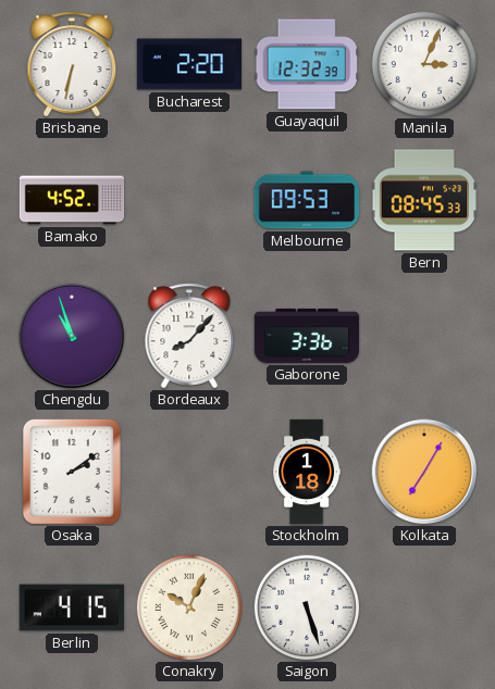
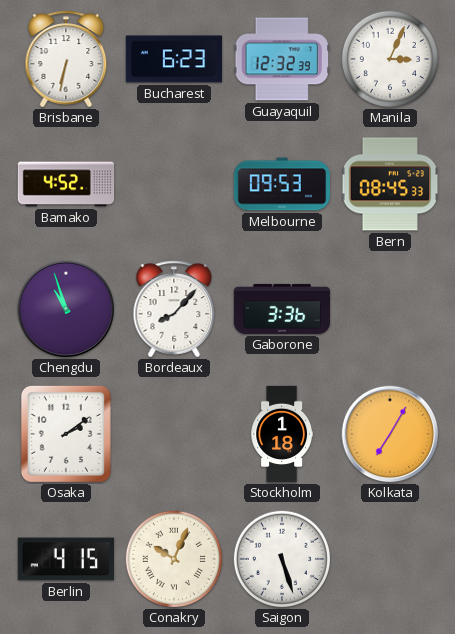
Bucharest: 2:20 -> 6:23
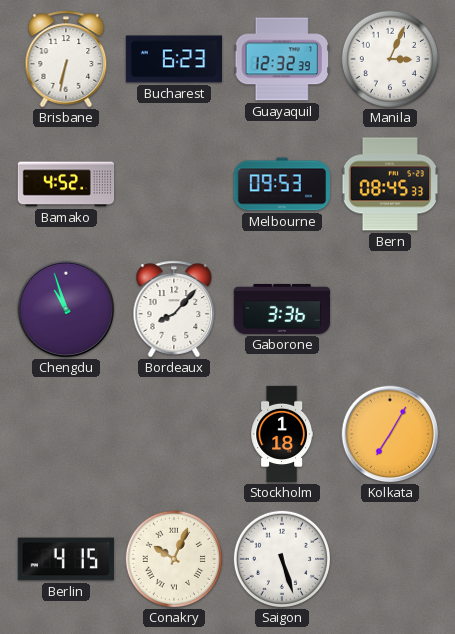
Osaka: 2:09 -> none
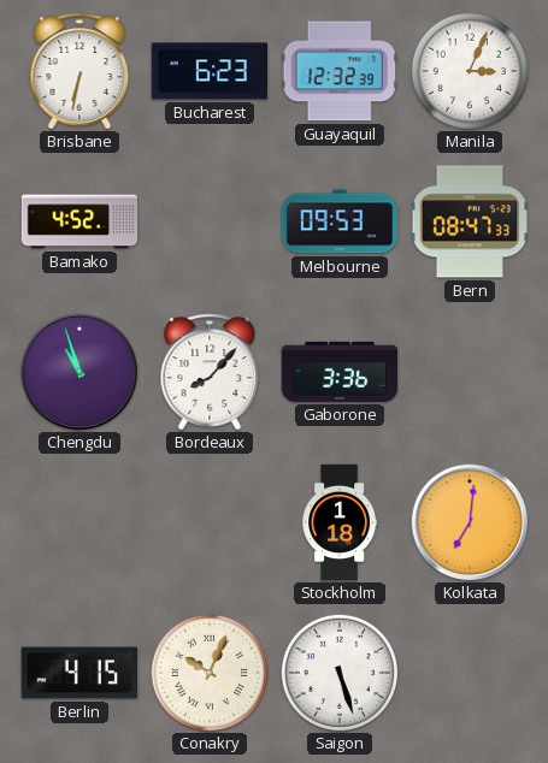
Bern: 08:45 -> 08:47
Kolkata: 7:05 -> 7:01
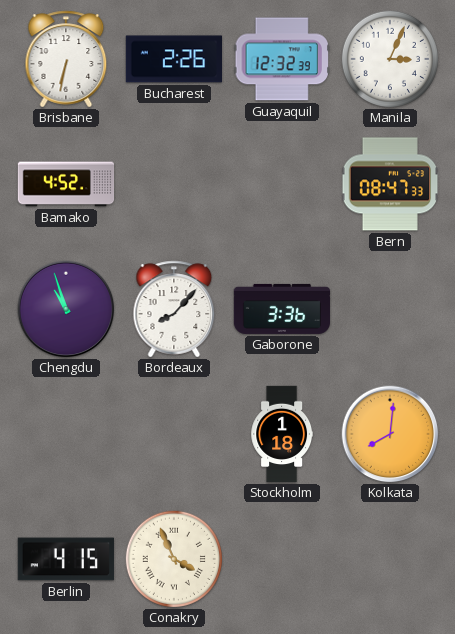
Bucharest: 6:23 -> 2:26
Melbourne: 09:53 -> none
Kolkata: 7:01 -> 8:01
Conakry: 10:04 -> 3:56
Saigon: 5:27 -> none
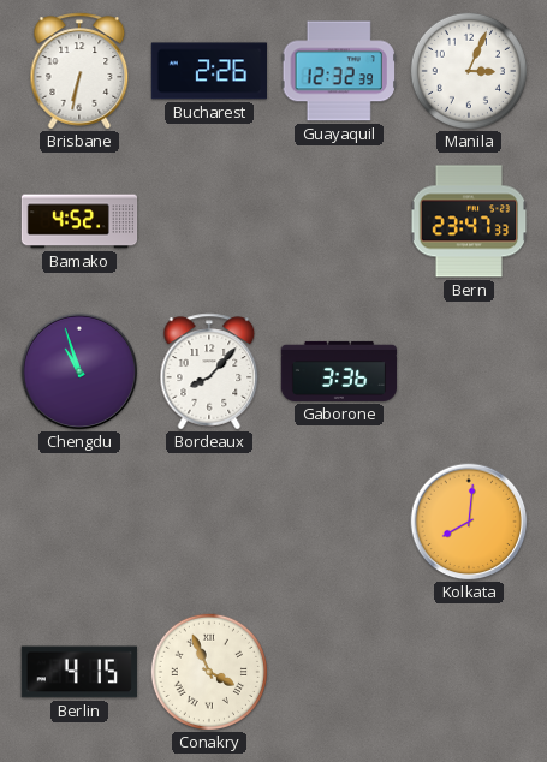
Bern: 08:47 -> 23:47
Stockholm: 1:18 -> none
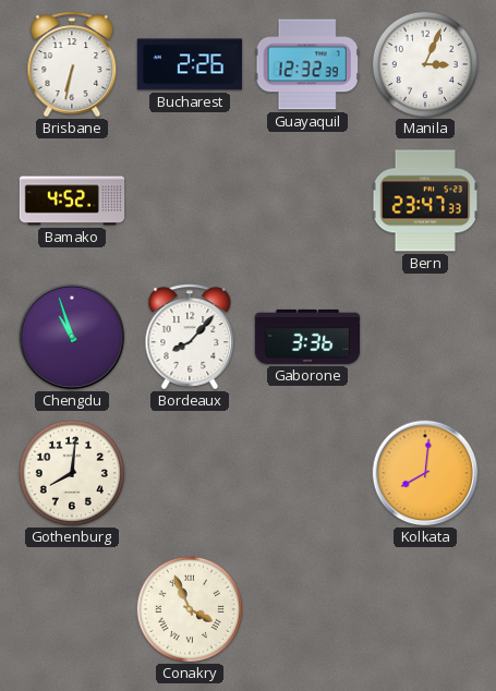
Gothenburg: none -> 8:01
Berlin: 4:15 -> none
